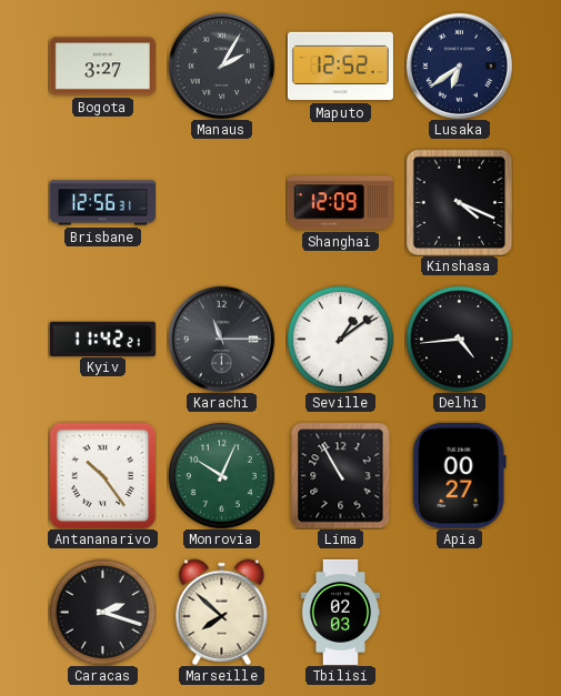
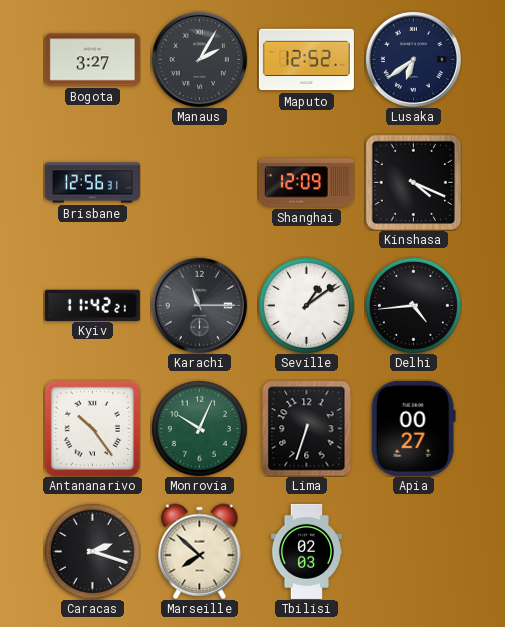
Lima: 10:55 -> 6:33
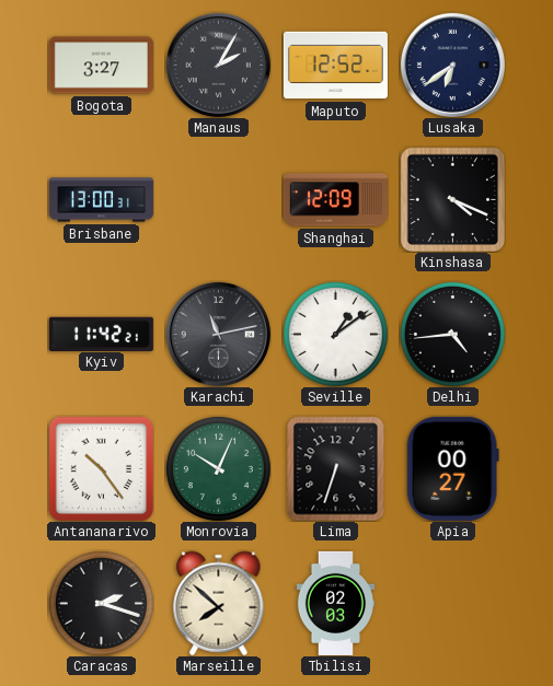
Brisbane: 12:56 -> 13:00
Karachi: 11:15 -> 11:13
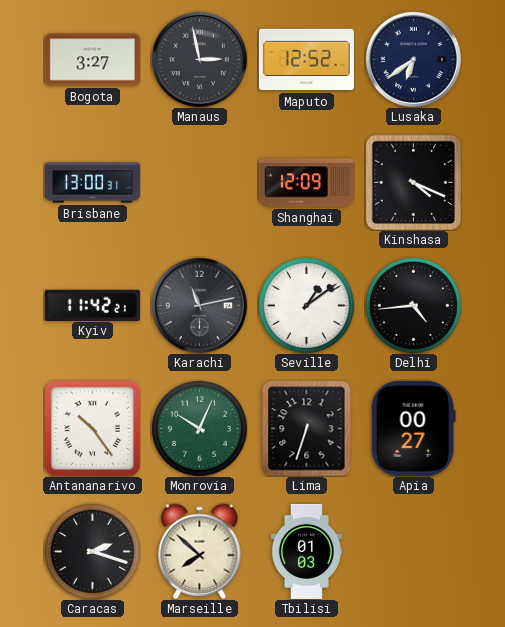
Manaus: 2:05 -> 2:58
Tbilisi: 02:03 -> 01:03
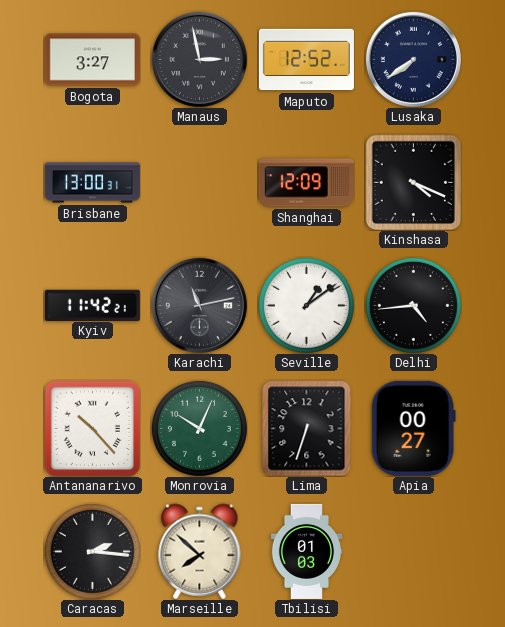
Lusaka: 6:39 -> 7:39
Antananarivo: 10:24 -> 10:23
Caracas: 2:18 -> 2:16
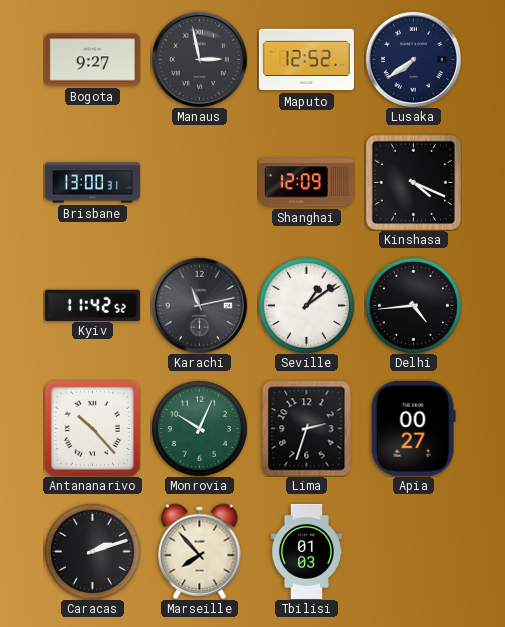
Bogota: 3:27 -> 9:27
Kyiv: 11:42:21 -> 11:42:52
Lima: 6:33 -> 2:33
Caracas: 2:16 -> 2:12
Marseille: 7:52 -> 7:53
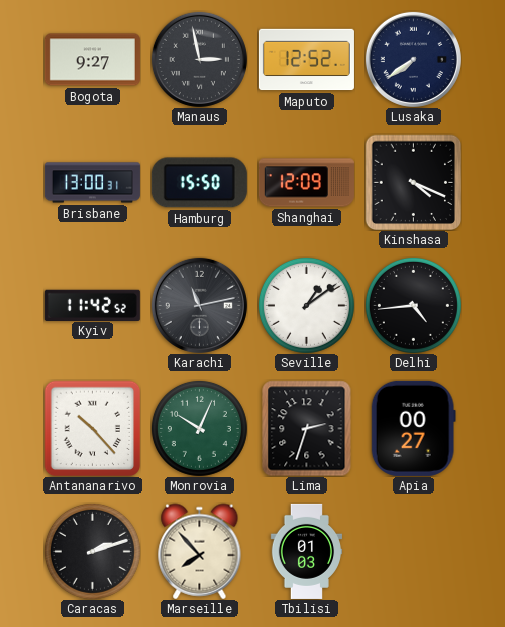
Hamburg: none -> 15:50
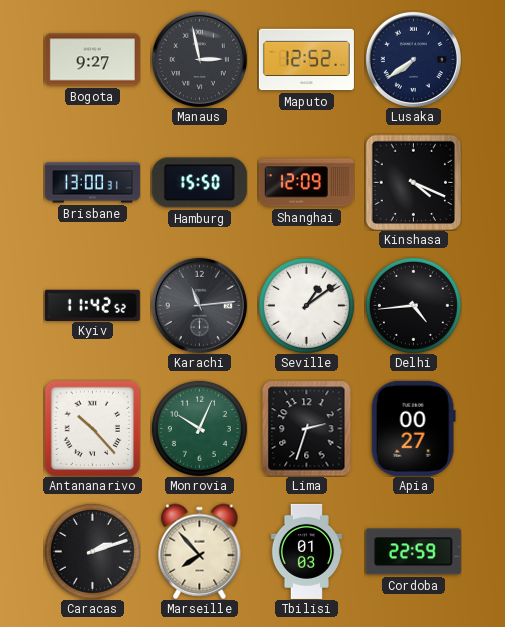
Karachi: 11:13 -> 11:14
Cordoba: none -> 22:59
